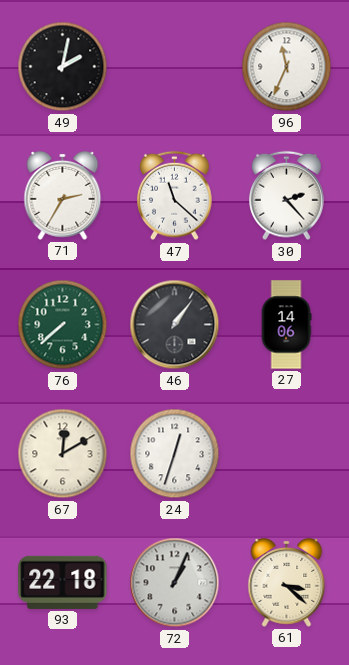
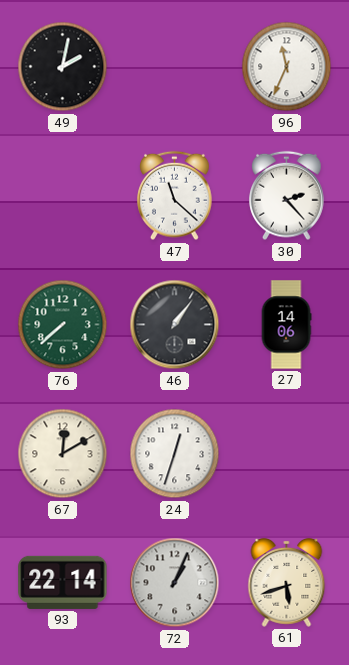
71: 2:35 -> none
93: 22:18 -> 22:14
61: 3:22 -> 5:42
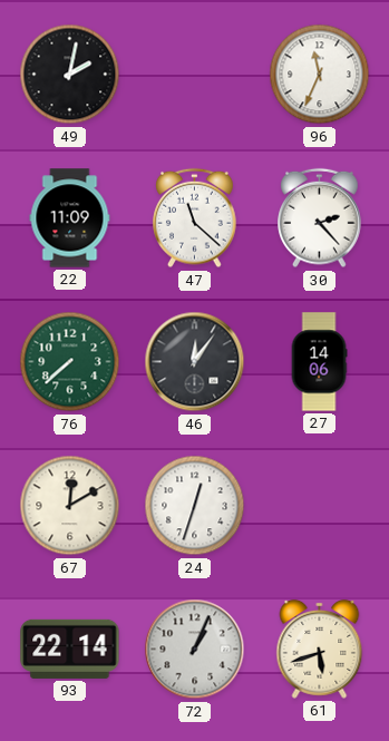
22: none -> 11:09
46: 1:06 -> 12:06
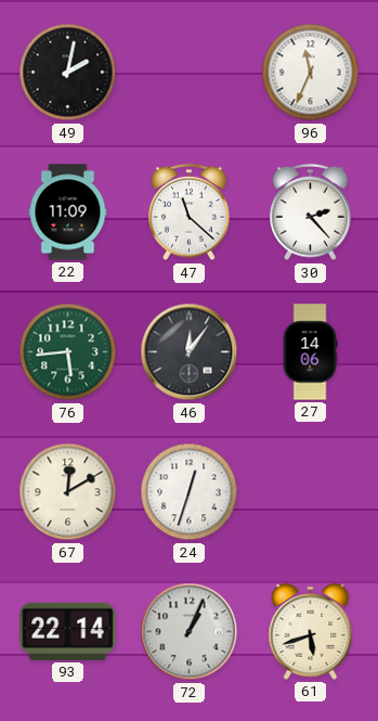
76: 7:38 -> 5:44
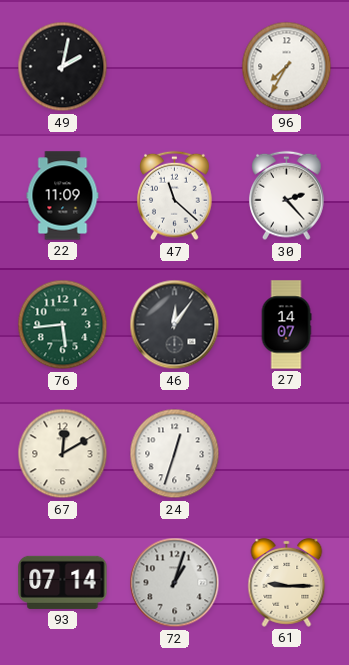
96: 11:34 -> 7:35
27: 14:06 -> 14:07
93: 22:14 -> 07:14
72: 1:04 -> 1:03
61: 5:42 -> 9:15
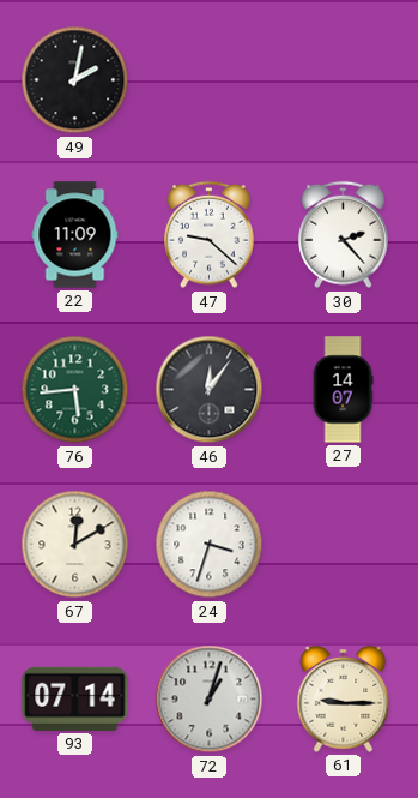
96: 7:35 -> none
47: 11:22 -> 9:22
24: 12:33 -> 3:33
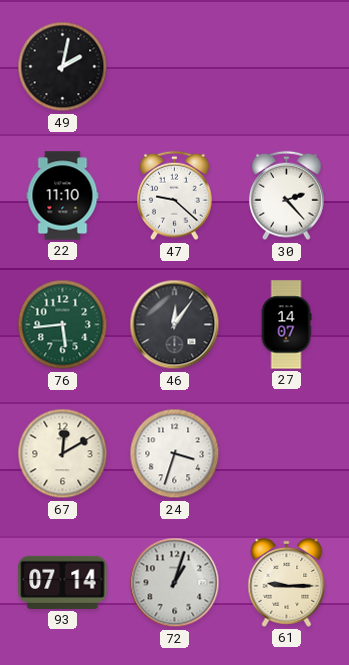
22: 11:09 -> 11:10
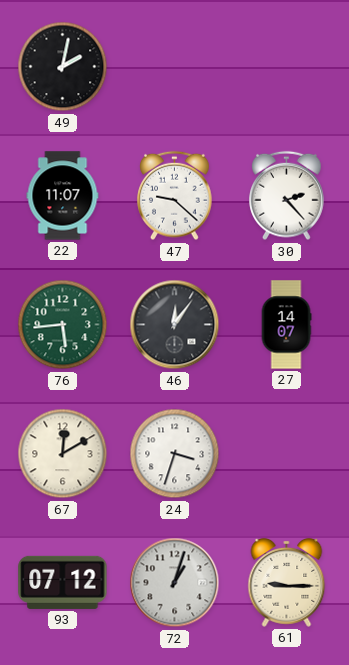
22: 11:10 -> 11:07
93: 07:14 -> 07:12
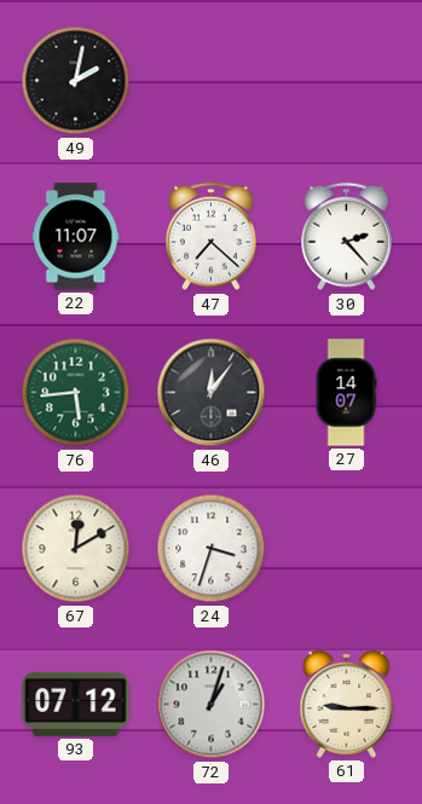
47: 9:22 -> 7:22
